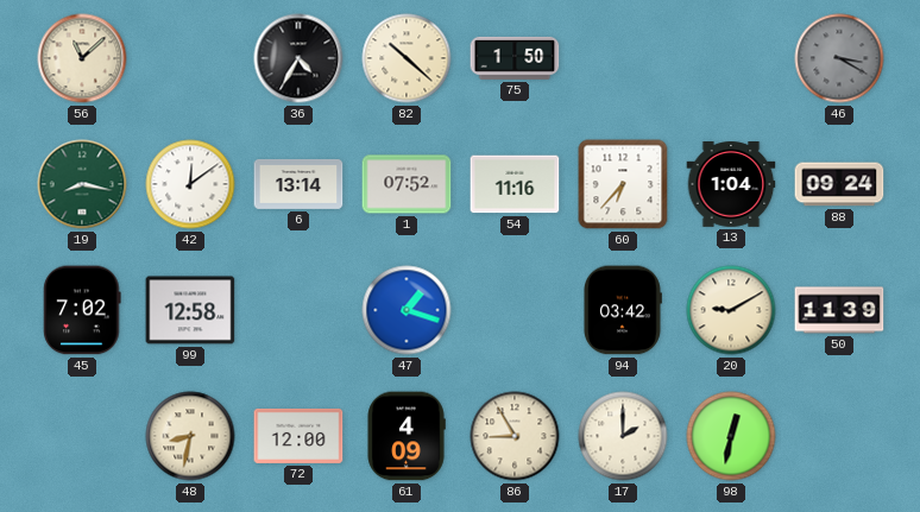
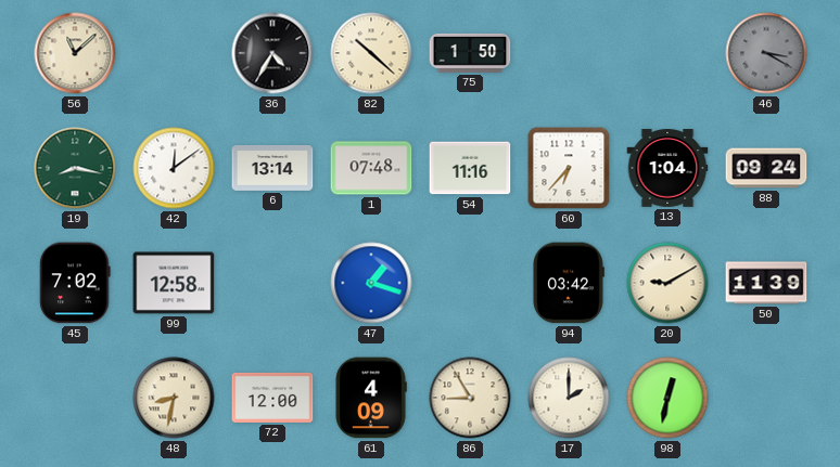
1: 07:52 -> 07:48
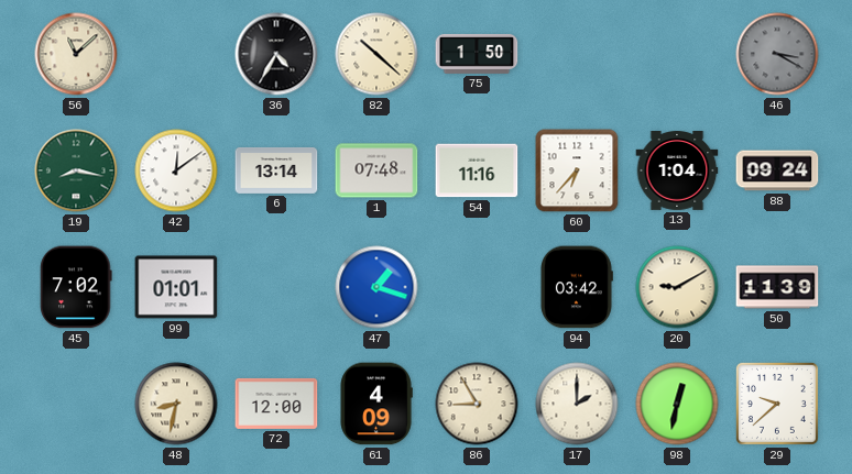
99: 12:58 -> 01:01
29: none -> 9:38
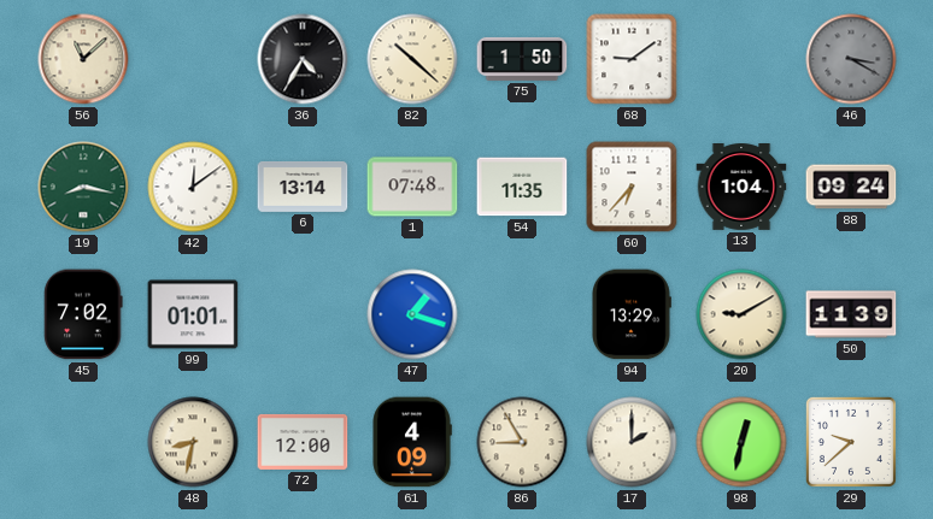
68: none -> 9:09
54: 11:16 -> 11:35
94: 03:42 -> 13:29
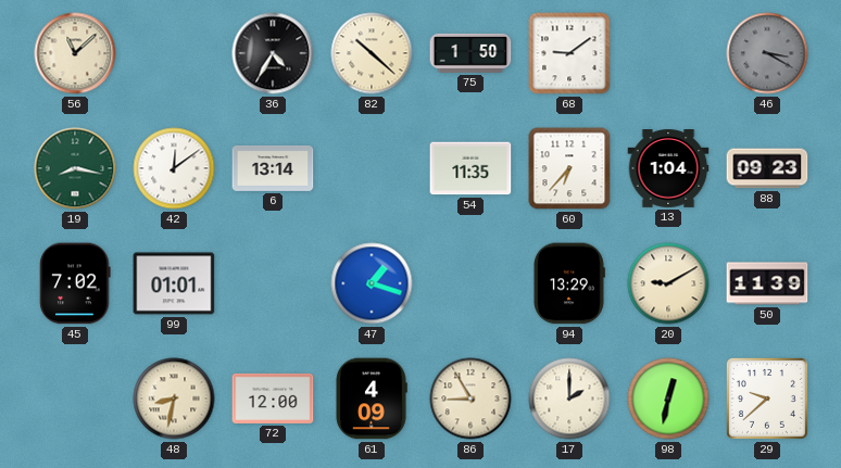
1: 07:48 -> none
88: 09:24 -> 09:23
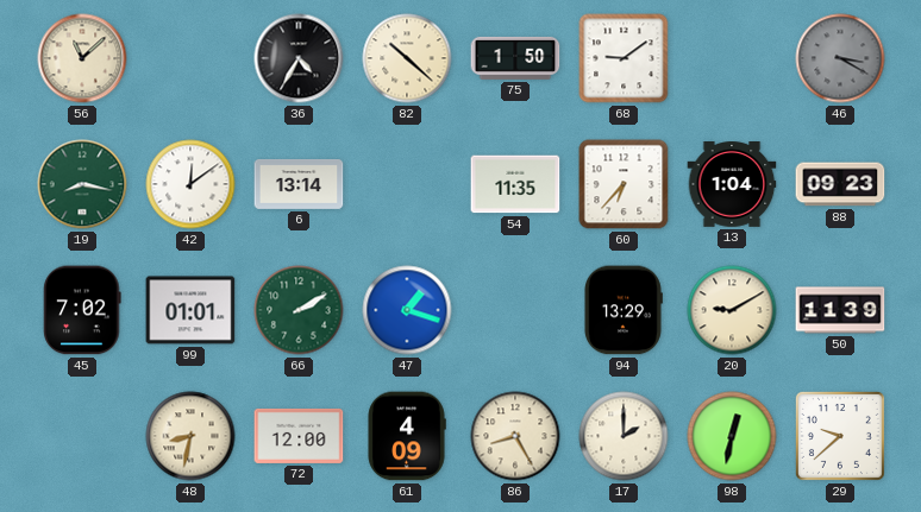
66: none -> 2:10
86: 8:55 -> 8:25
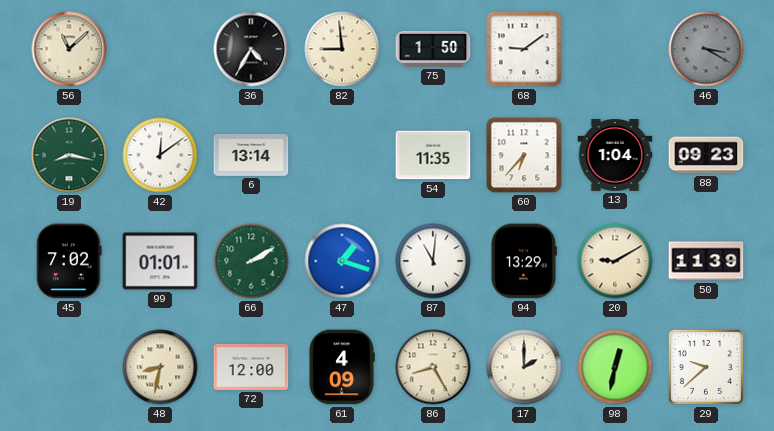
82: 10:22 -> 8:59
87: none -> 11:01
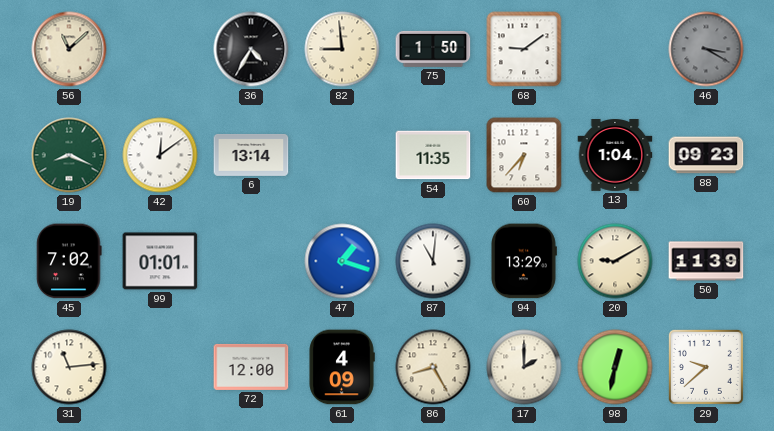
19: 8:17 -> 8:19
66: 2:10 -> none
31: none -> 11:14
48: 8:32 -> none
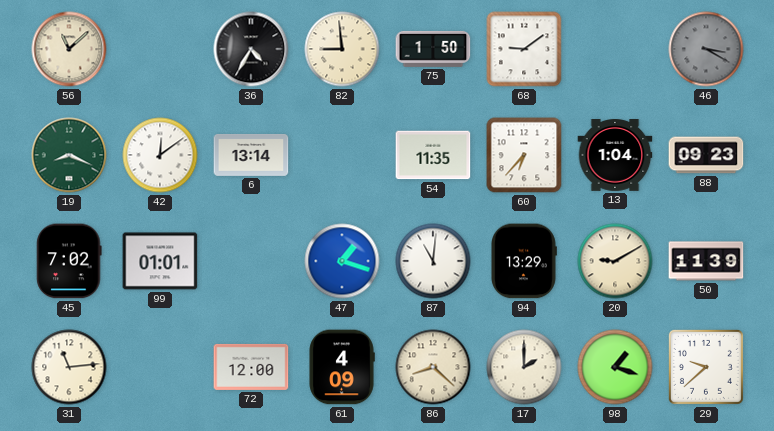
86: 8:25 -> 8:22
98: 12:32 -> 1:18
